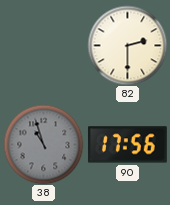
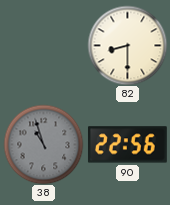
82: 2:30 -> 8:30
90: 17:56 -> 22:56
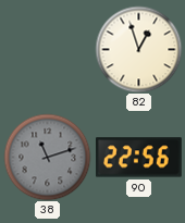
82: 8:30 -> 12:57
38: 10:57 -> 11:12
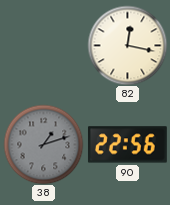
82: 12:57 -> 12:17
38: 11:12 -> 1:12
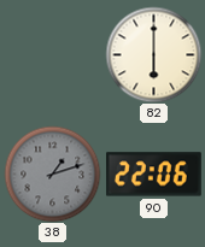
82: 12:17 -> 6:00
90: 22:56 -> 22:06
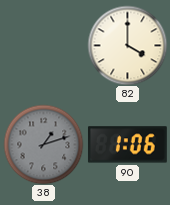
82: 6:00 -> 4:00
90: 22:06 -> 1:06
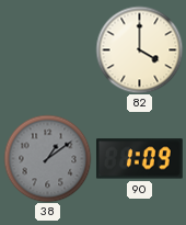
38: 1:12 -> 1:09
90: 1:06 -> 1:09
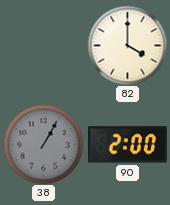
38: 1:09 -> 1:05
90: 1:09 -> 2:00
